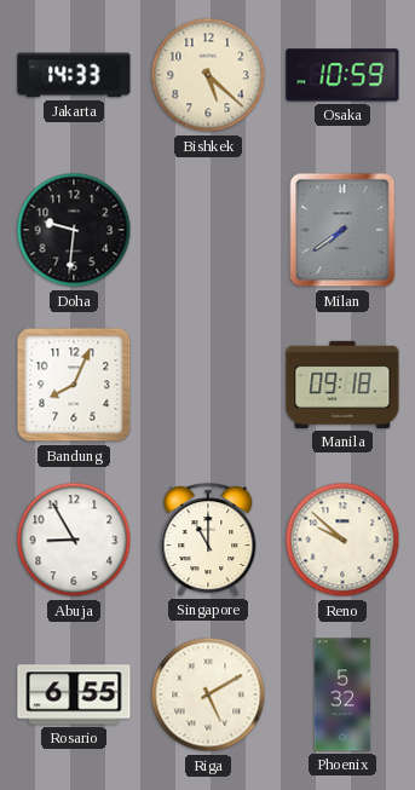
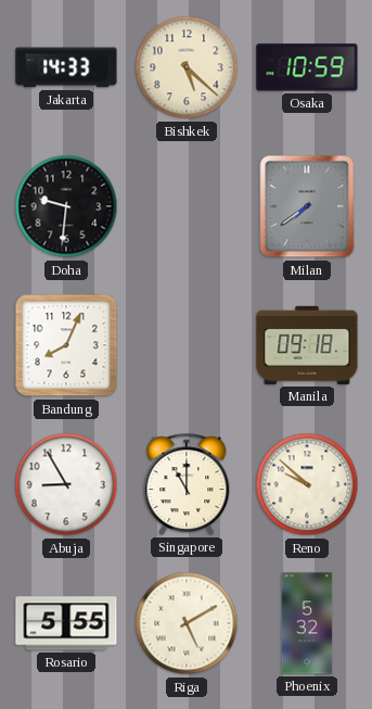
Rosario: 6:55 -> 5:55
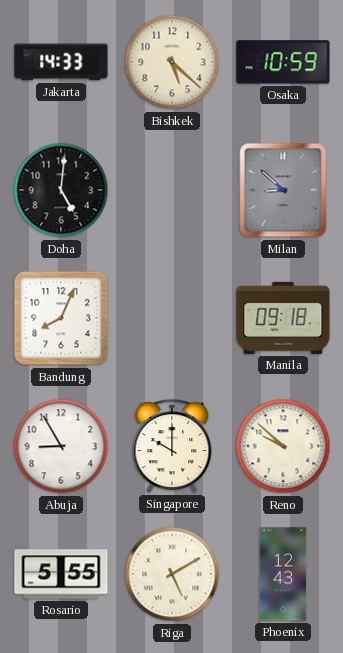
Doha: 9:31 -> 5:01
Milan: 7:39 -> 8:52
Singapore: 11:00 -> 10:00
Phoenix: 5:32 -> 12:43
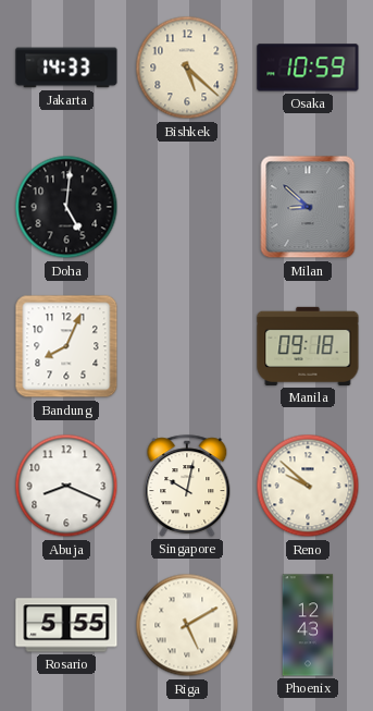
Abuja: 8:55 -> 8:19
Singapore: 10:00 -> 10:02
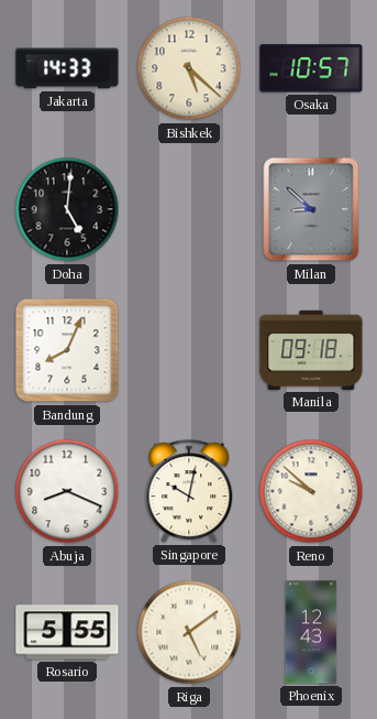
Osaka: 10:59 -> 10:57
Riga: 5:10 -> 5:09
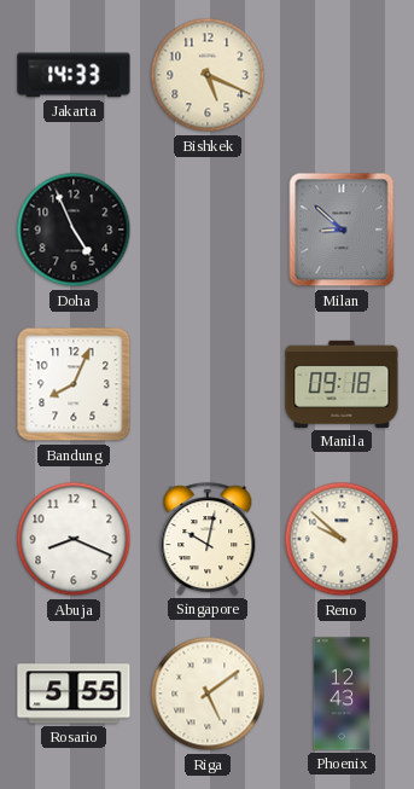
Bishkek: 5:22 -> 5:19
Osaka: 10:57 -> none
Doha: 5:01 -> 4:56
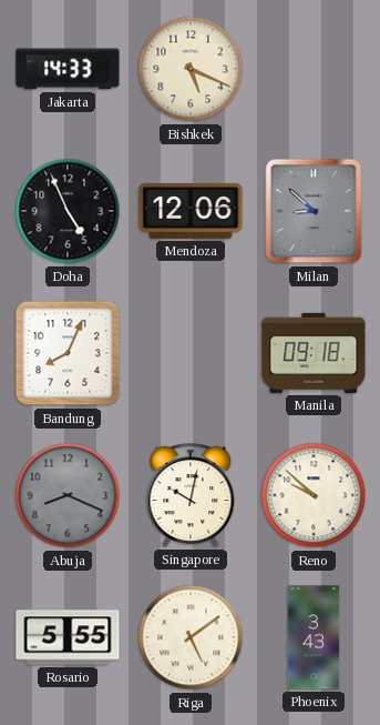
Mendoza: none -> 12:06
Abuja dial: white -> grey
Phoenix: 12:43 -> 3:43
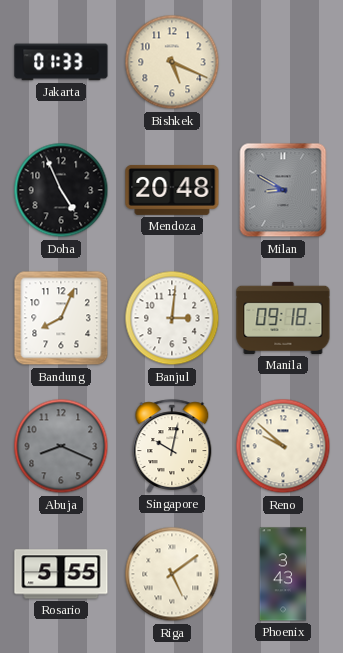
Jakarta: 14:33 -> 01:33
Mendoza: 12:06 -> 20:48
Milan: 8:52 -> 8:50
Banjul: none -> 3:01
